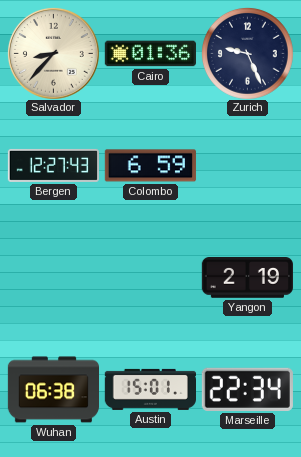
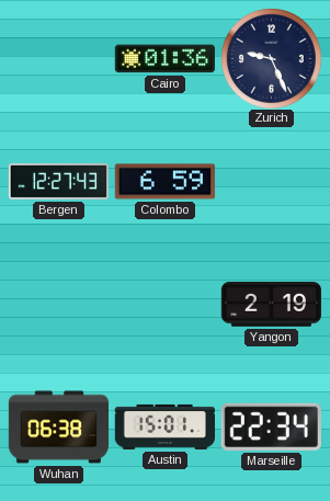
Salvador: 8:37 -> none
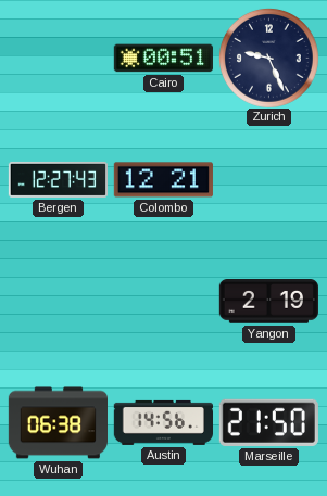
Cairo: 01:36 -> 00:51
Colombo: 6:59 -> 12:21
Austin: 15:01 -> 14:56
Marseille: 22:34 -> 21:50
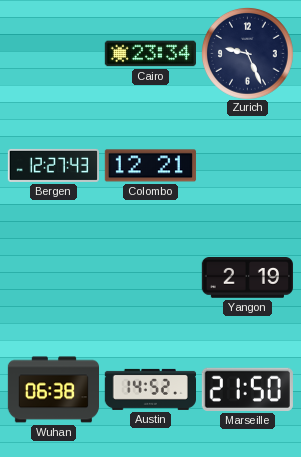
Cairo: 00:51 -> 23:34
Austin: 14:56 -> 14:52
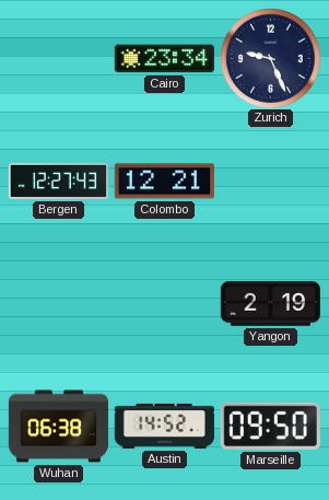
Marseille: 21:50 -> 09:50
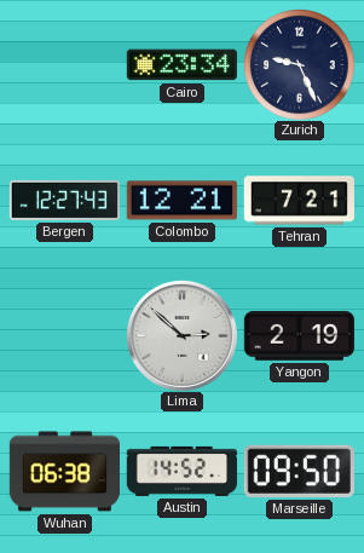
Tehran: none -> 7:21
Lima: none -> 2:52
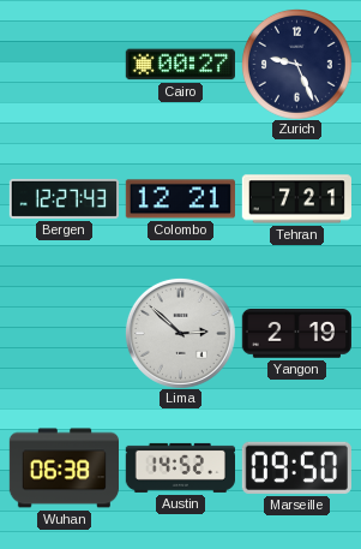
Cairo: 23:34 -> 00:27
